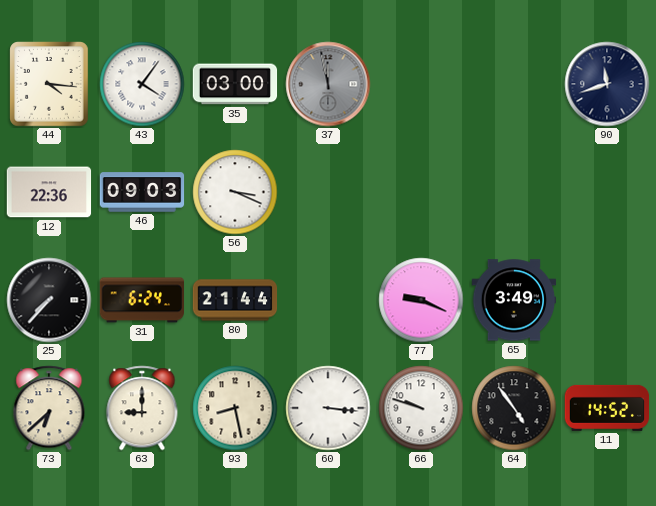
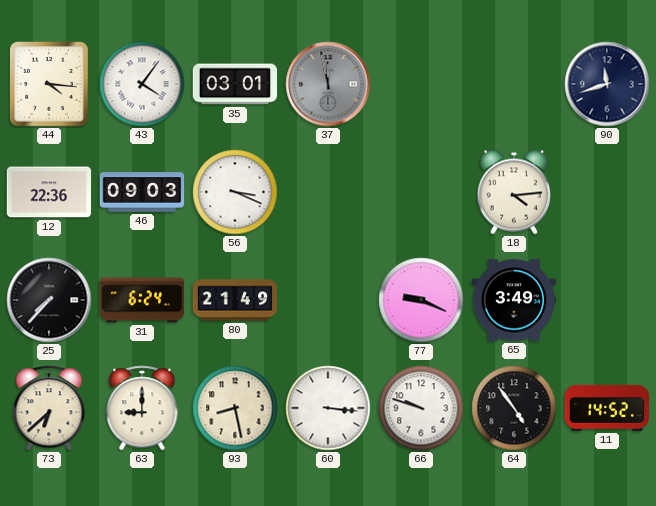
35: 03:00 -> 03:01
18: none -> 4:14
80: 21:44 -> 21:49
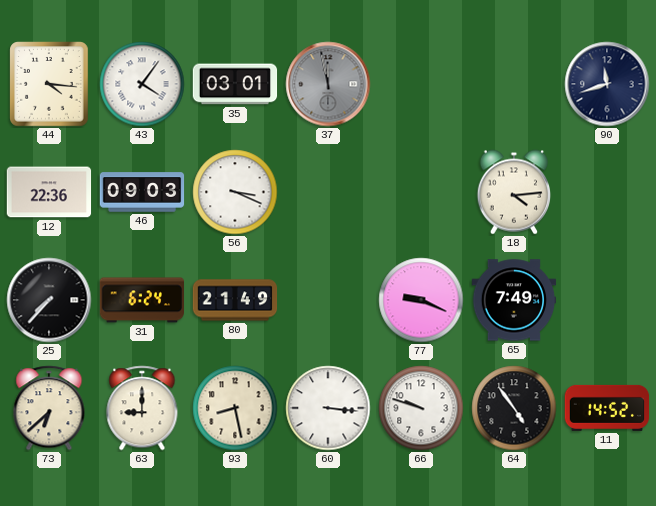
65: 3:49 -> 7:49
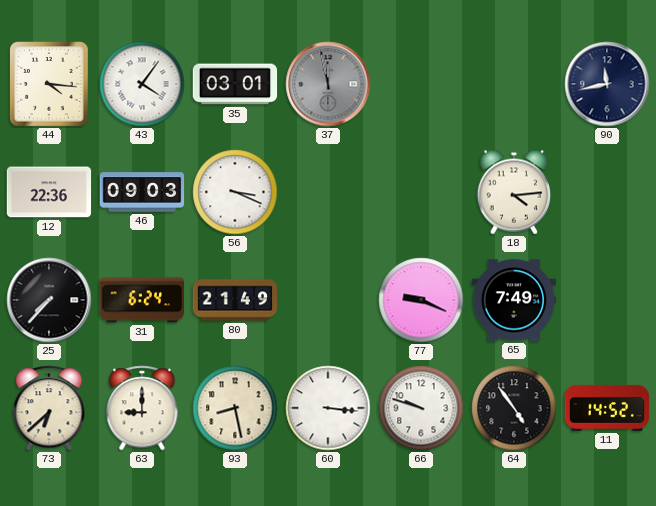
90: 11:42 -> 11:43
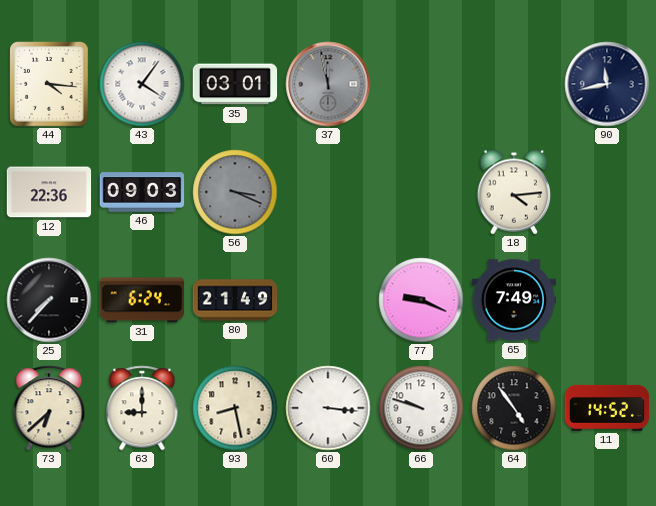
56 dial: white -> grey
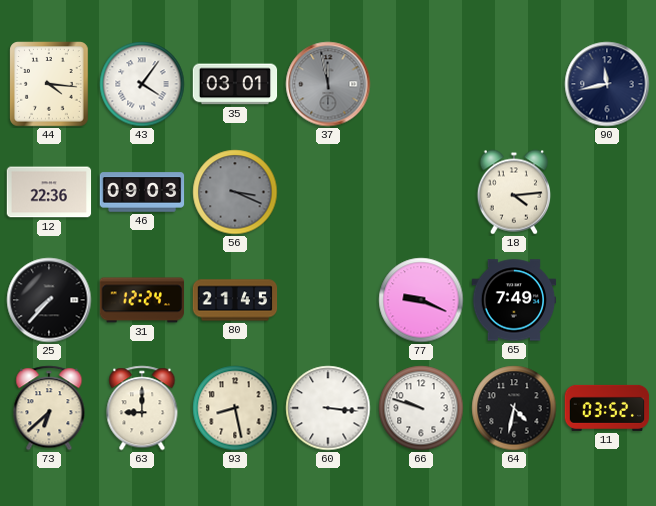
31: 6:24 -> 12:24
80: 21:49 -> 21:45
64: 4:54 -> 4:32
11: 14:52 -> 03:52
